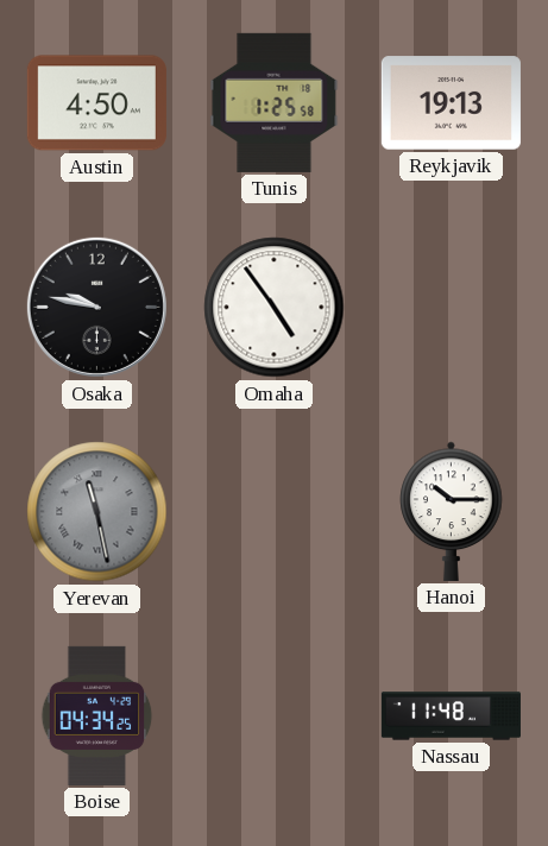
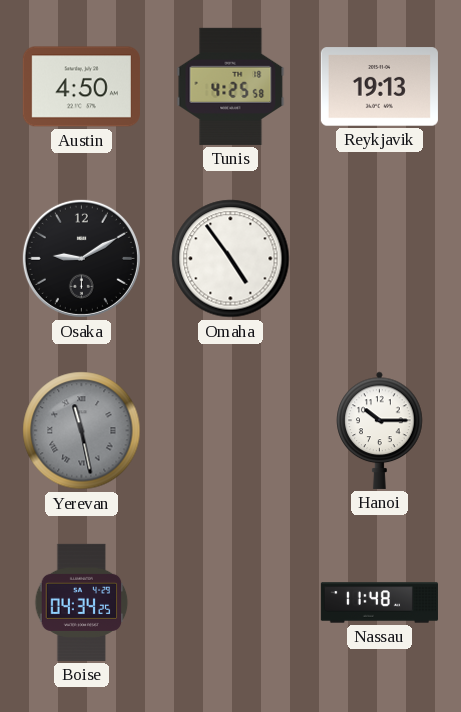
Tunis: 1:25 -> 4:25
Osaka: 9:47 -> 9:10
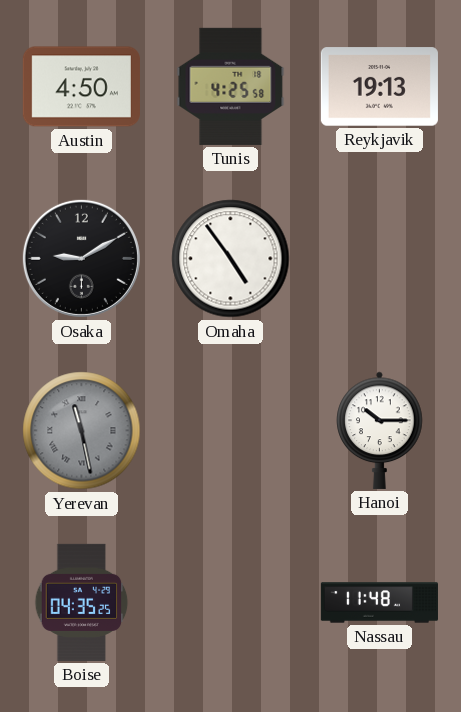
Boise: 04:34 -> 04:35
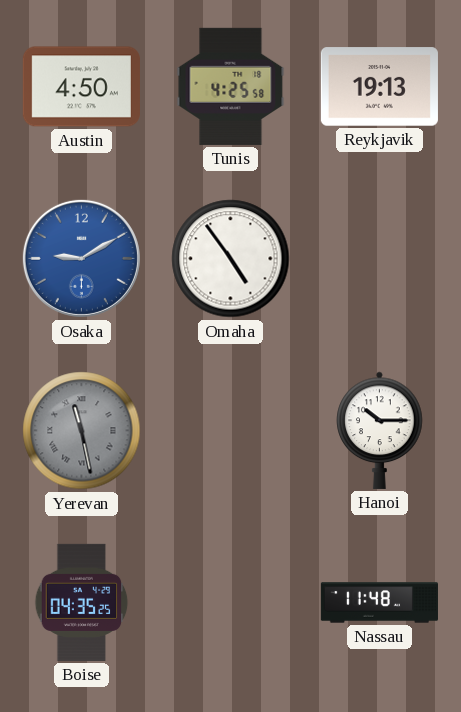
Osaka dial: black -> blue
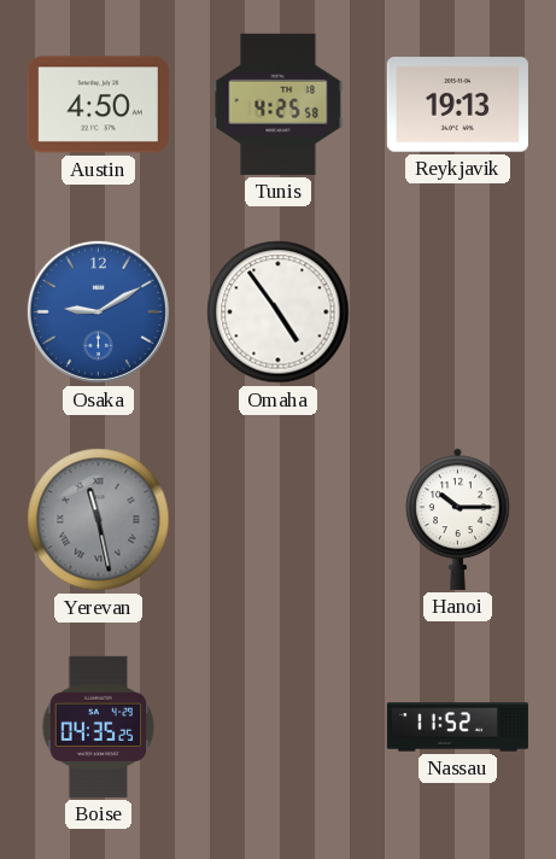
Nassau: 11:48 -> 11:52
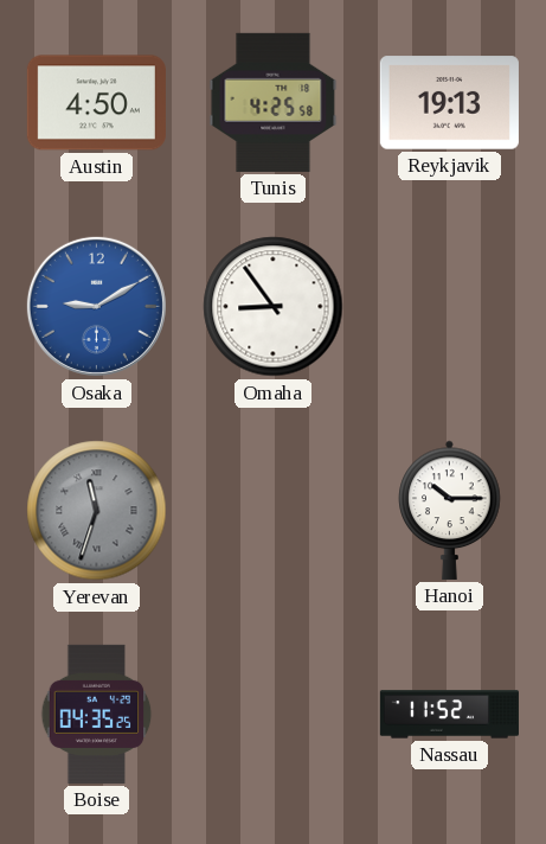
Omaha: 4:54 -> 8:54
Yerevan: 11:28 -> 11:33
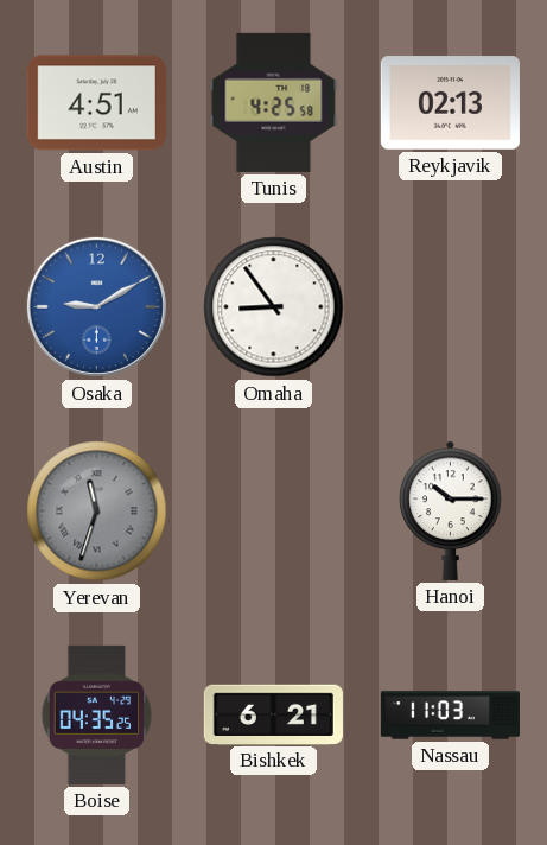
Austin: 4:50 -> 4:51
Reykjavik: 19:13 -> 02:13
Bishkek: none -> 6:21
Nassau: 11:52 -> 11:03
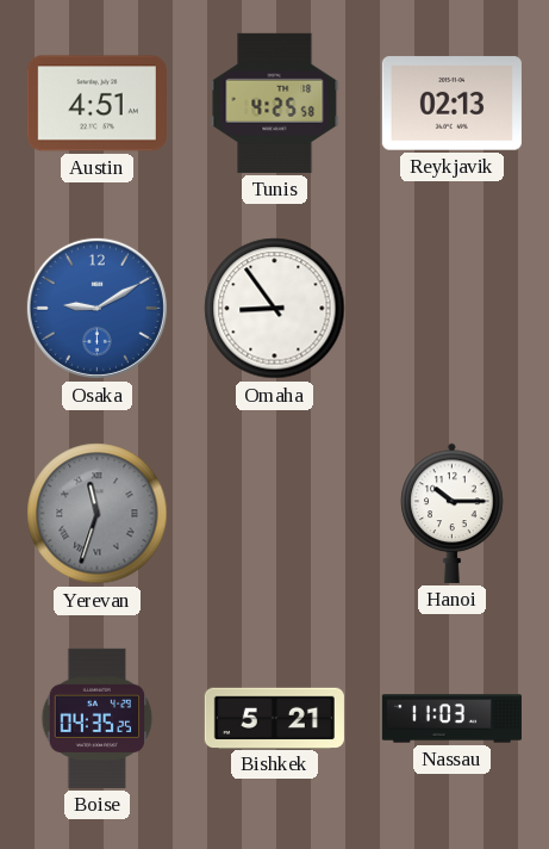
Bishkek: 6:21 -> 5:21
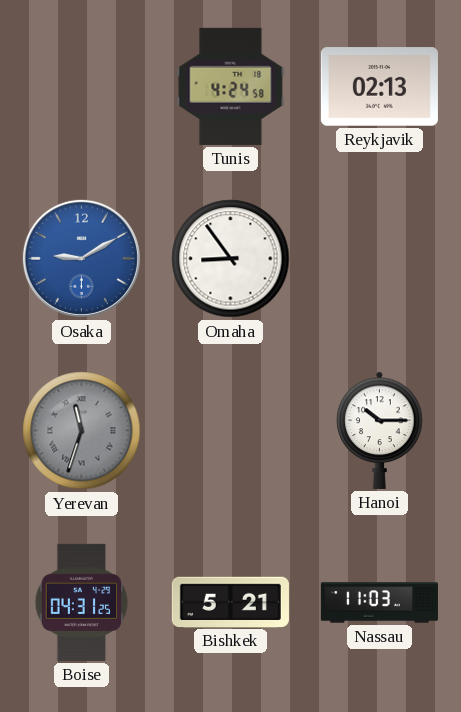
Austin: 4:51 -> none
Tunis: 4:25 -> 4:24
Boise: 04:35 -> 04:31
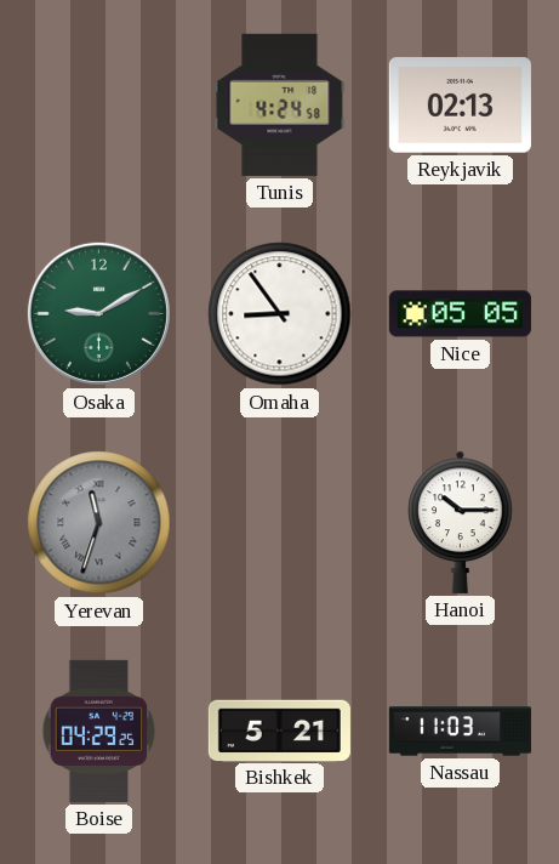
Osaka dial: blue -> green
Nice: none -> 05:05
Boise: 04:31 -> 04:29
